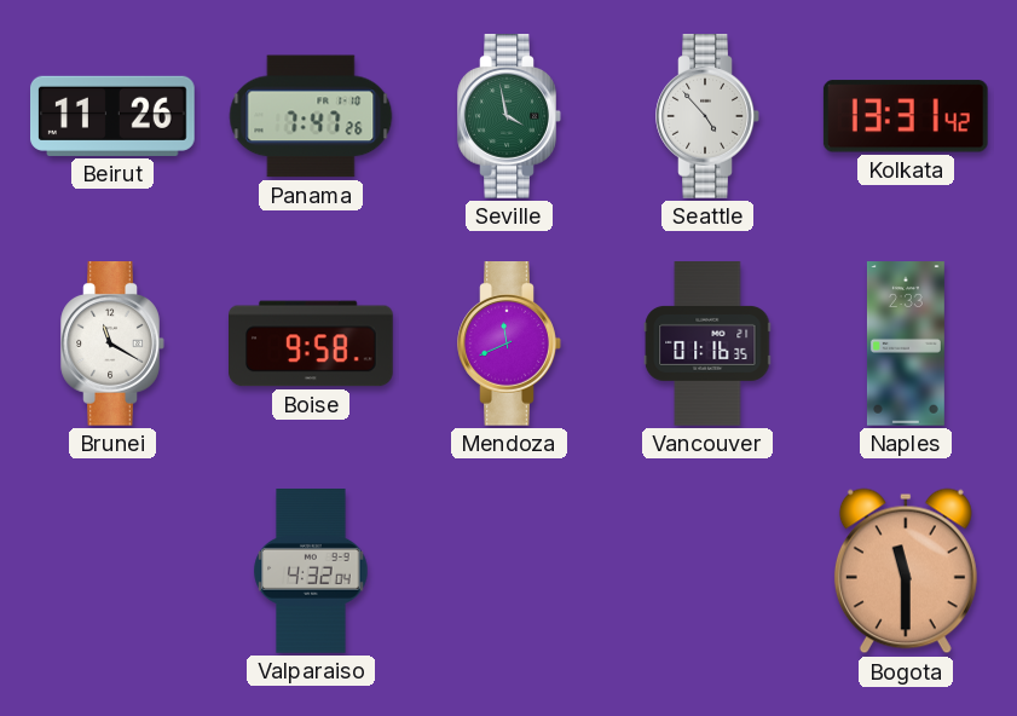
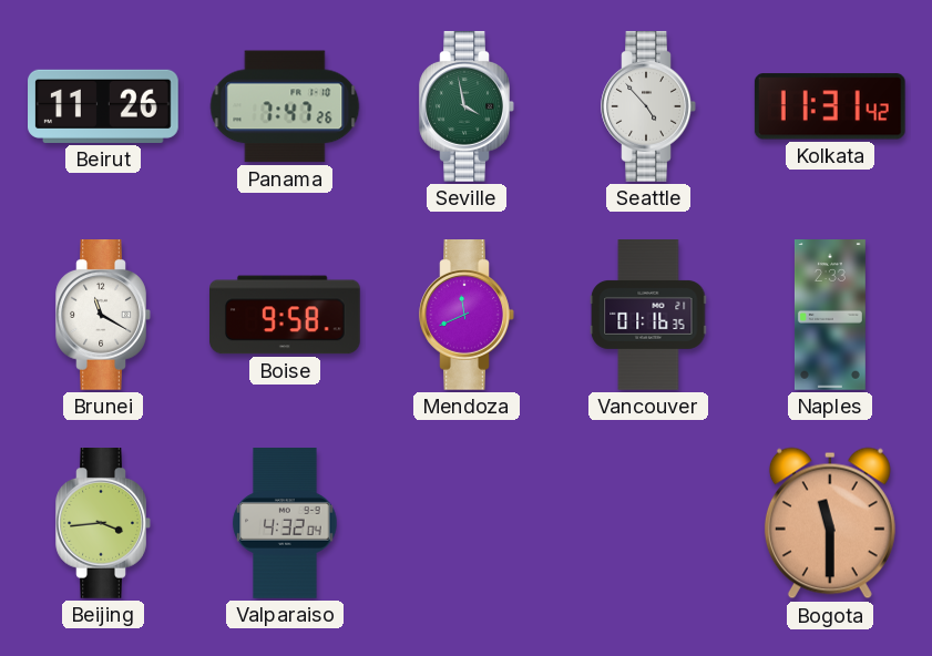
Kolkata: 13:31 -> 11:31
Beijing: none -> 3:44
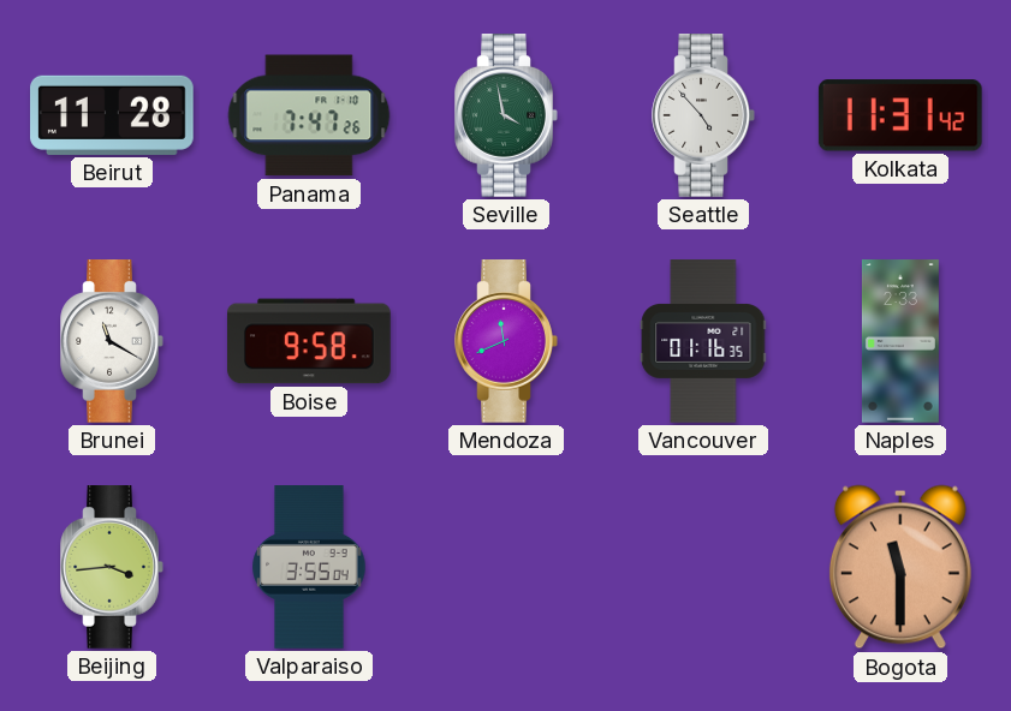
Beirut: 11:26 -> 11:28
Valparaiso: 4:32 -> 3:55
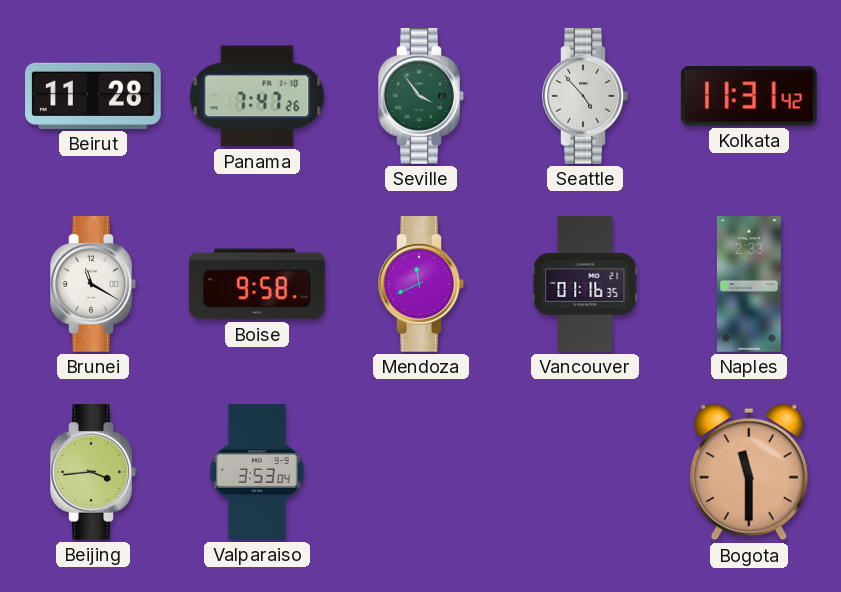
Seville: 3:58 -> 3:54
Valparaiso: 3:55 -> 3:53
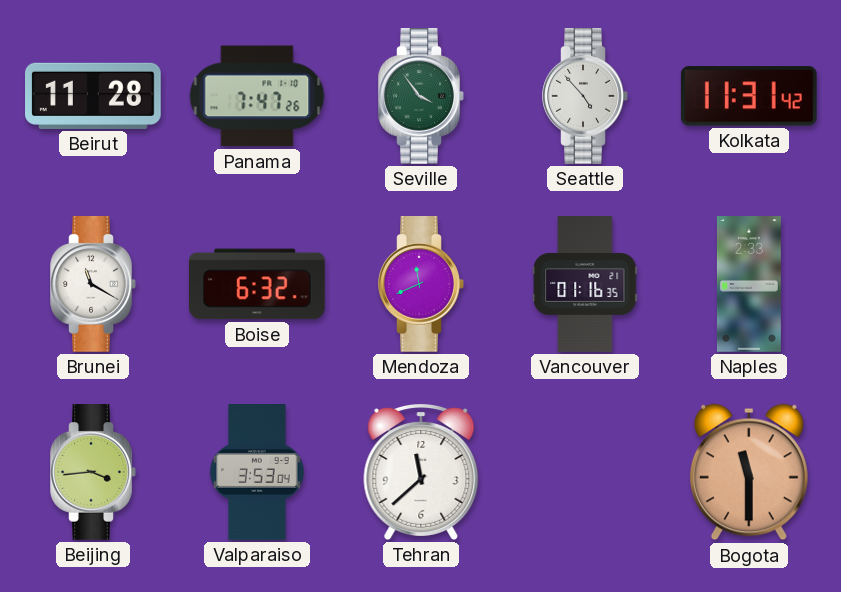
Boise: 9:58 -> 6:32
Tehran: none -> 11:38
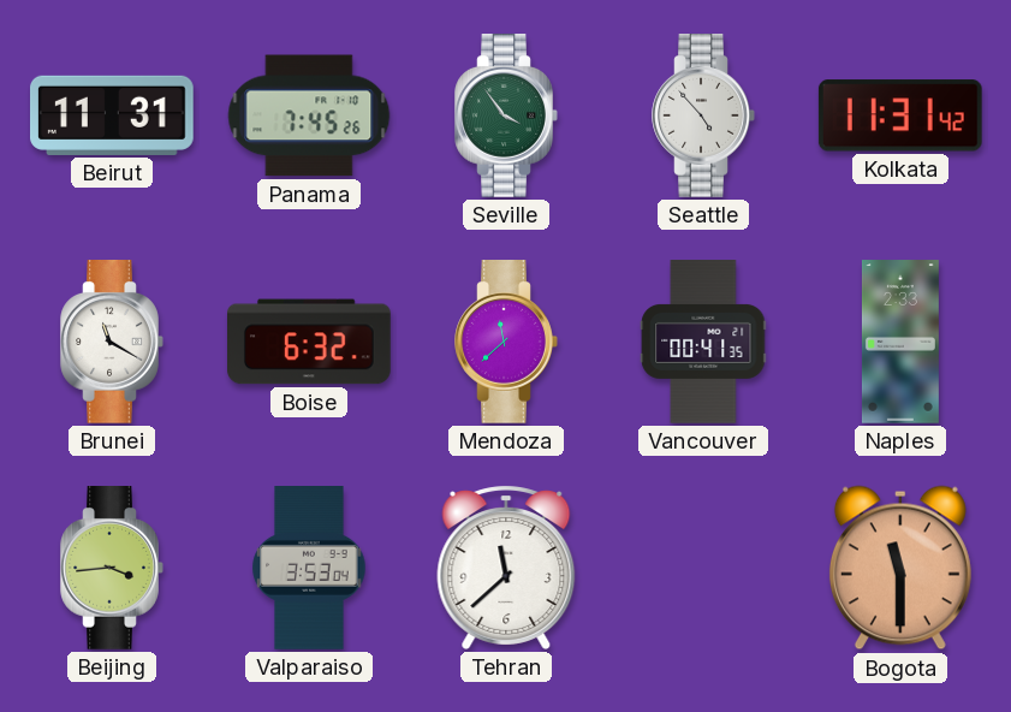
Beirut: 11:28 -> 11:31
Panama: 7:47 -> 7:45
Mendoza: 11:41 -> 11:38
Vancouver: 01:16 -> 00:41
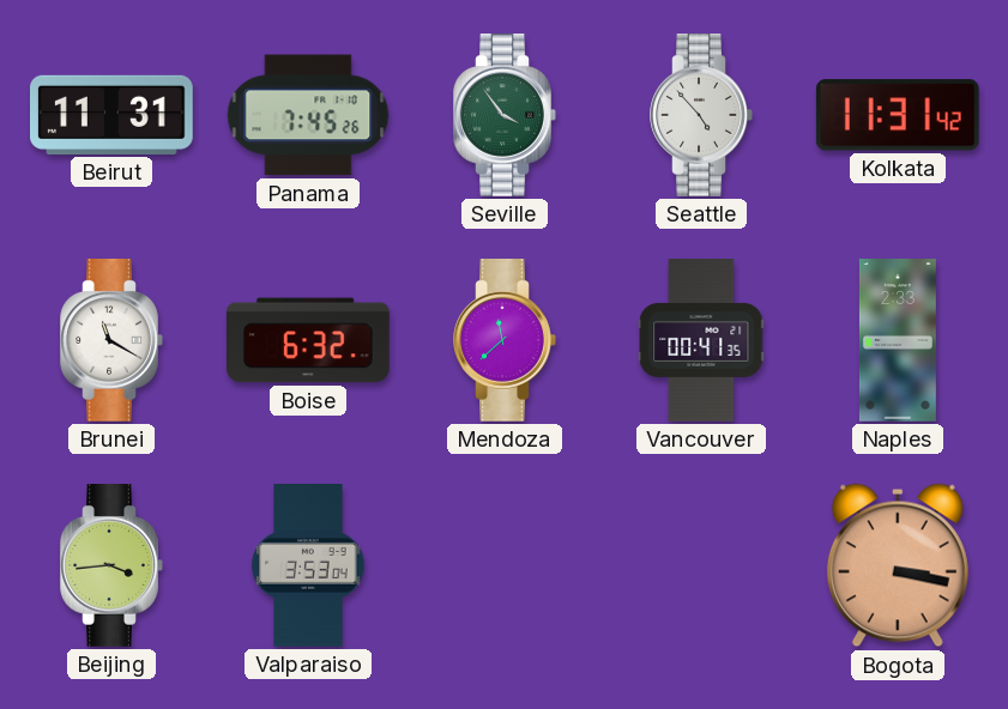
Tehran: 11:38 -> none
Bogota: 11:30 -> 3:17
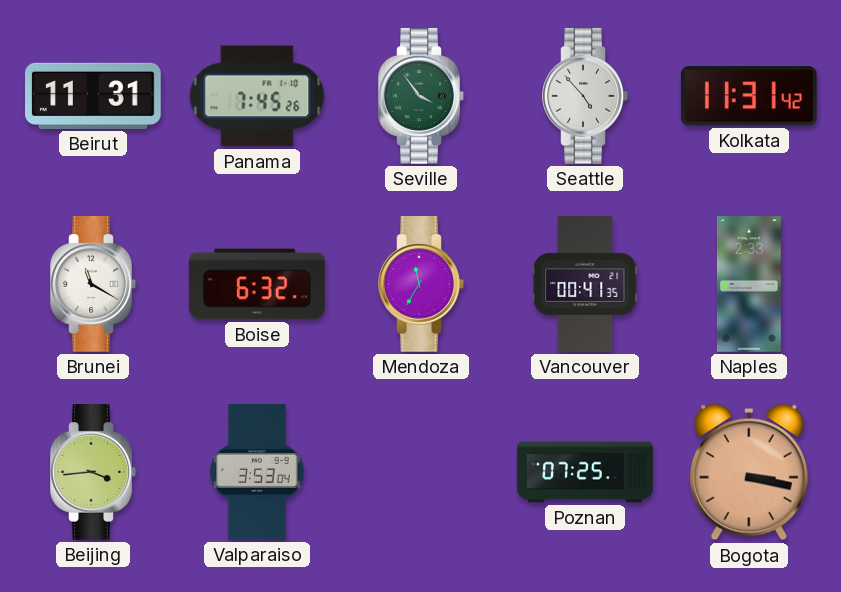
Mendoza: 11:38 -> 11:35
Poznan: none -> 07:25
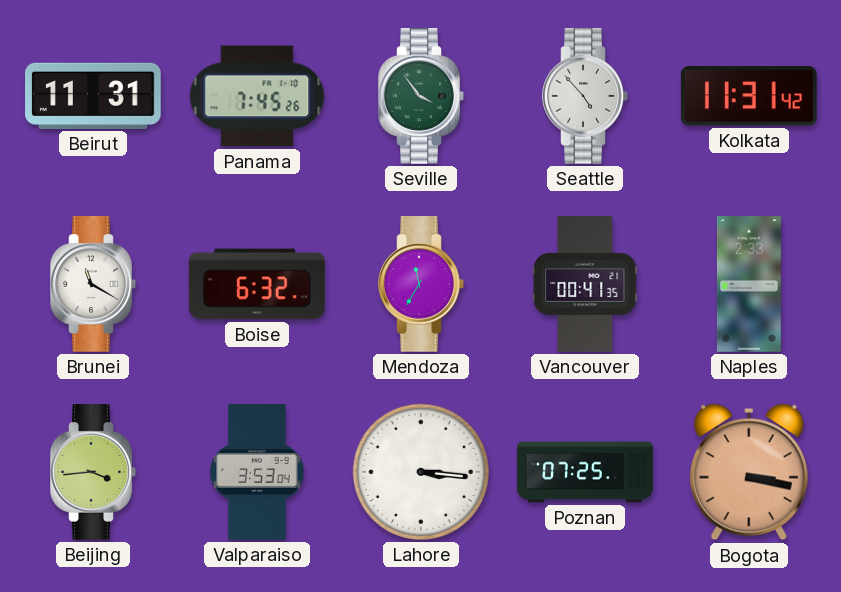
Lahore: none -> 3:16
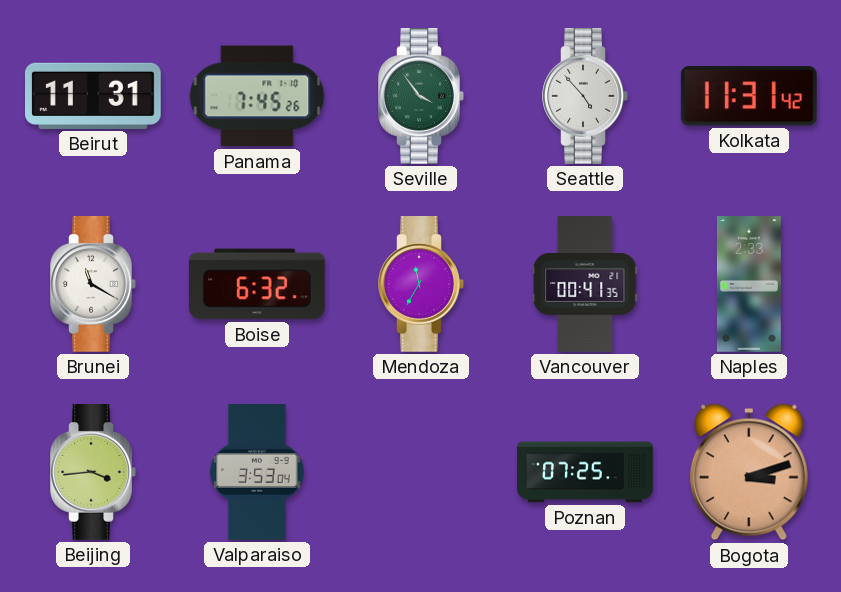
Lahore: 3:16 -> none
Bogota: 3:17 -> 3:12
